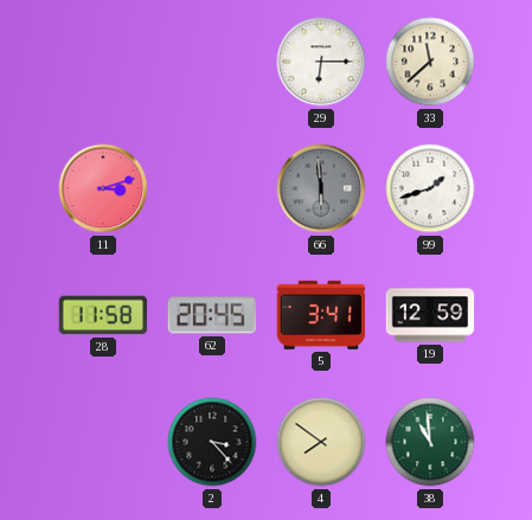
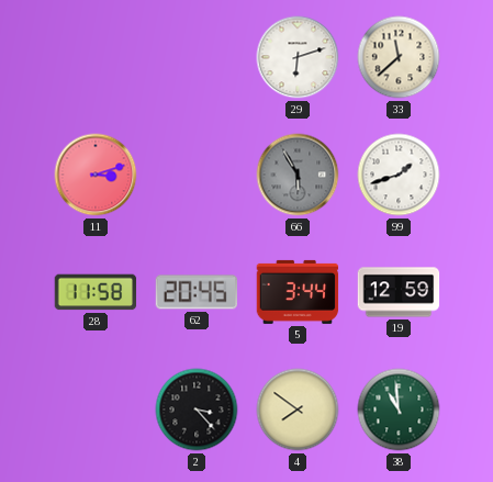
29: 6:15 -> 6:12
66: 5:59 -> 5:55
5: 3:41 -> 3:44
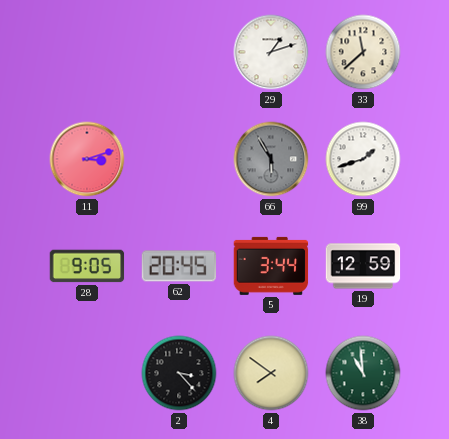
29: 6:12 -> 1:12
28: 11:58 -> 9:05
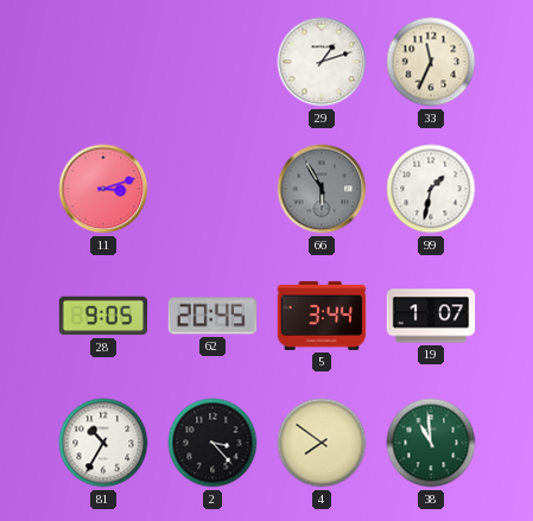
33: 11:38 -> 11:34
99: 1:42 -> 1:32
19: 12:59 -> 1:07
81: none -> 10:35
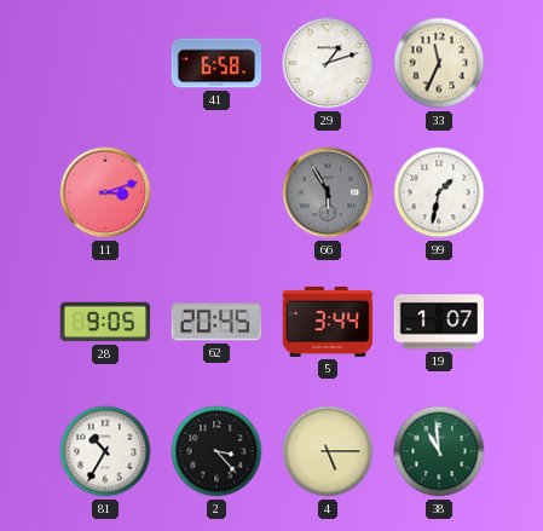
41: none -> 6:58
4: 7:51 -> 5:15
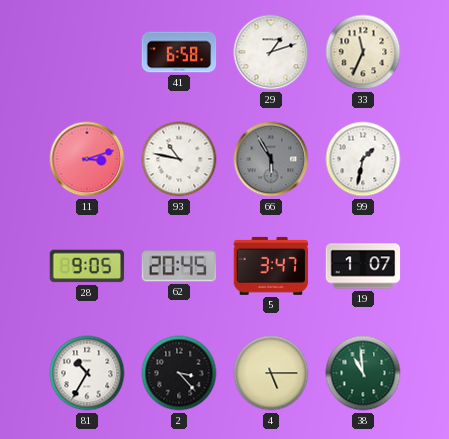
93: none -> 10:47
5: 3:44 -> 3:47
